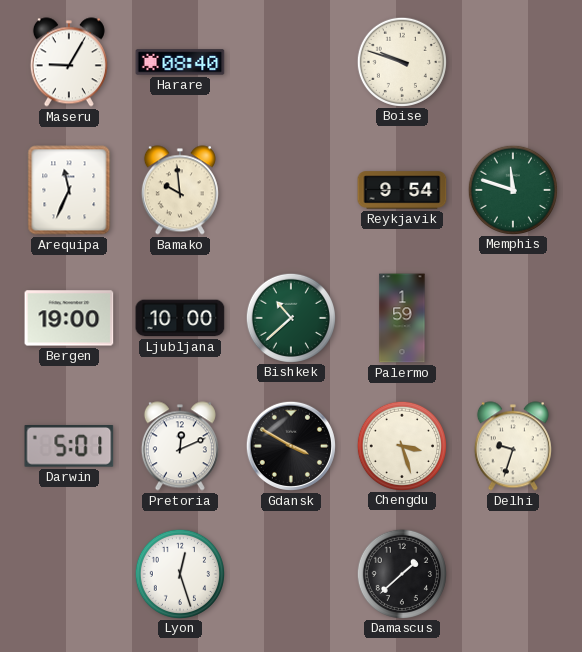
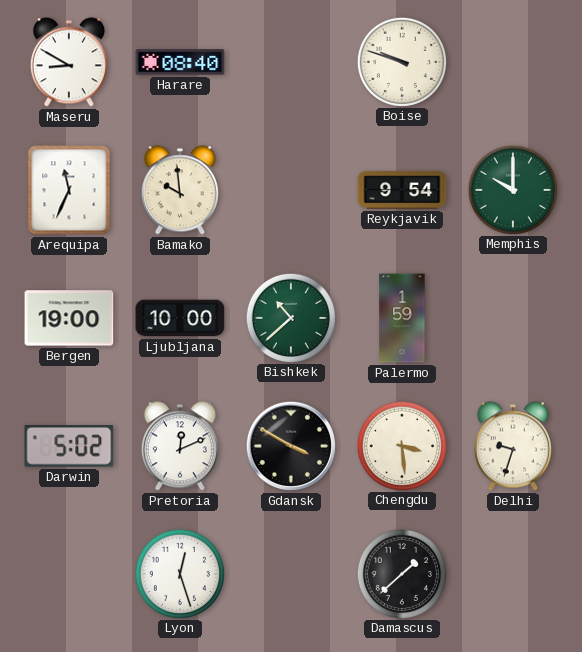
Maseru: 9:05 -> 8:50
Memphis: 11:48 -> 10:00
Darwin: 5:01 -> 5:02
Chengdu: 3:27 -> 3:29
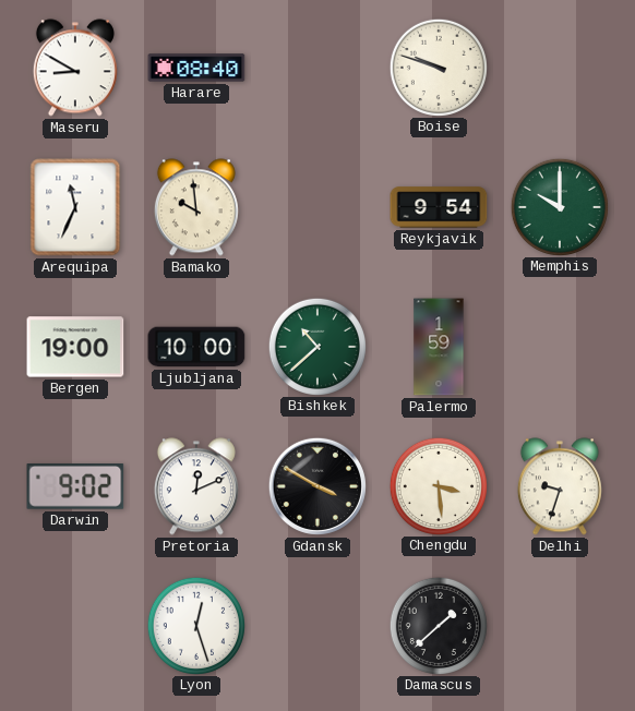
Darwin: 5:02 -> 9:02
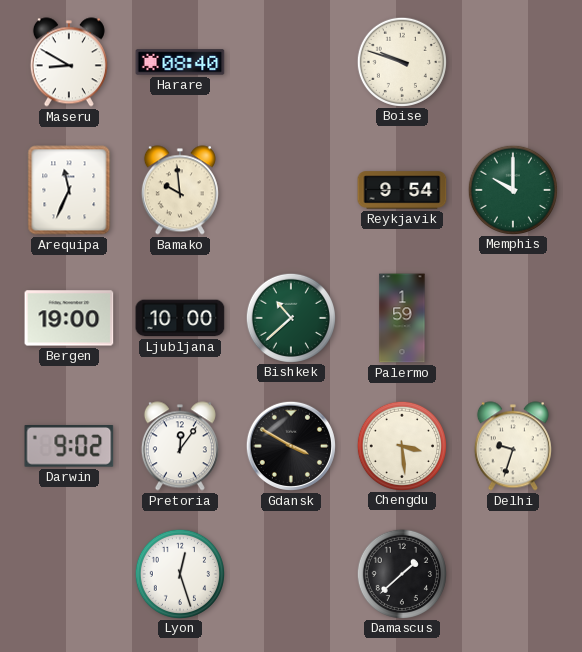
Pretoria: 12:11 -> 12:06
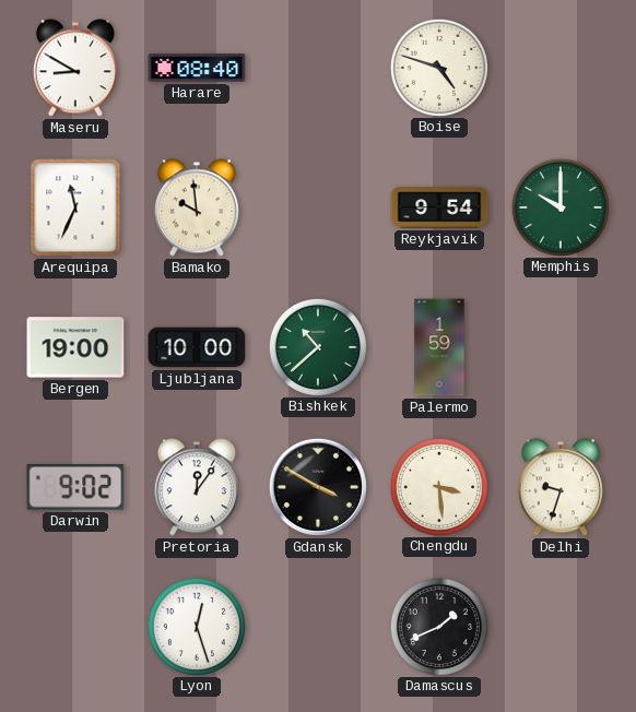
Boise: 9:48 -> 4:48
Damascus: 1:38 -> 1:41
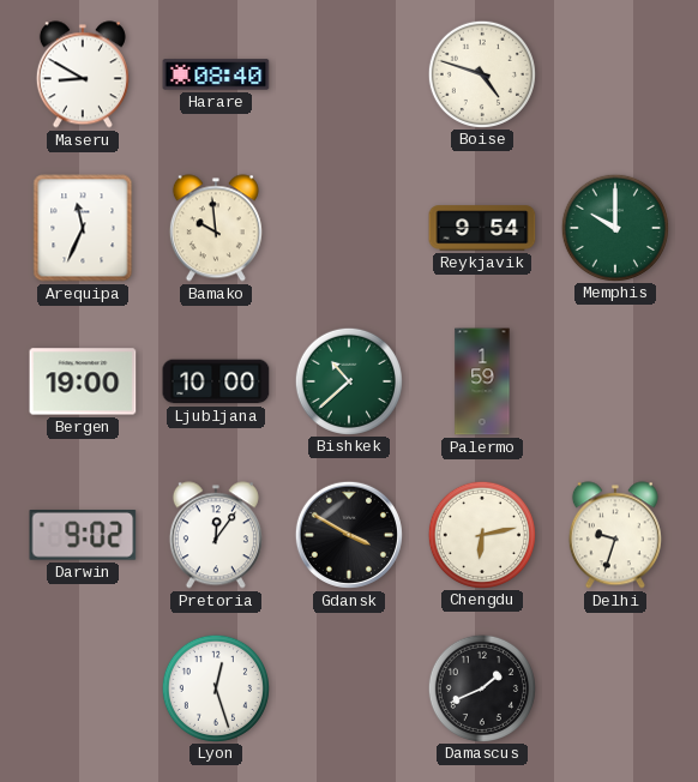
Chengdu: 3:29 -> 6:13
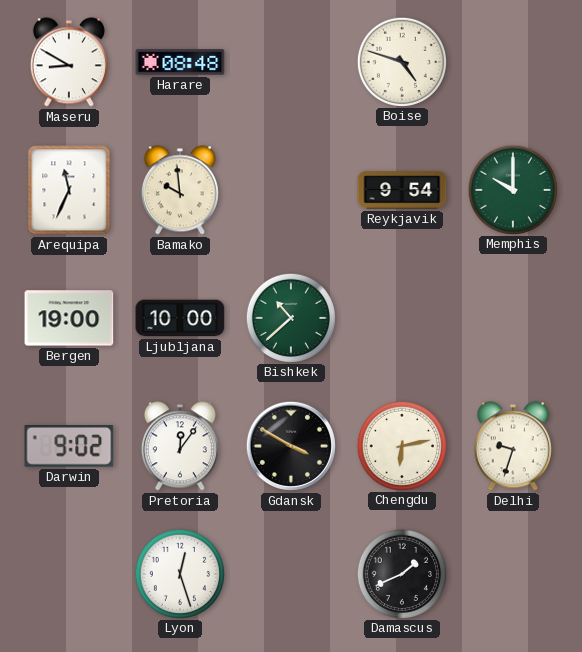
Harare: 08:40 -> 08:48
Palermo: 1:59 -> none
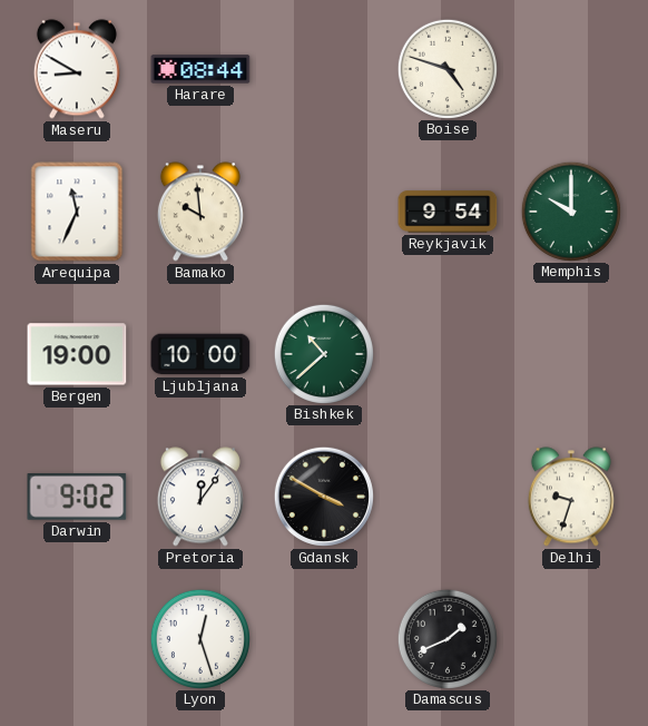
Harare: 08:48 -> 08:44
Chengdu: 6:13 -> none
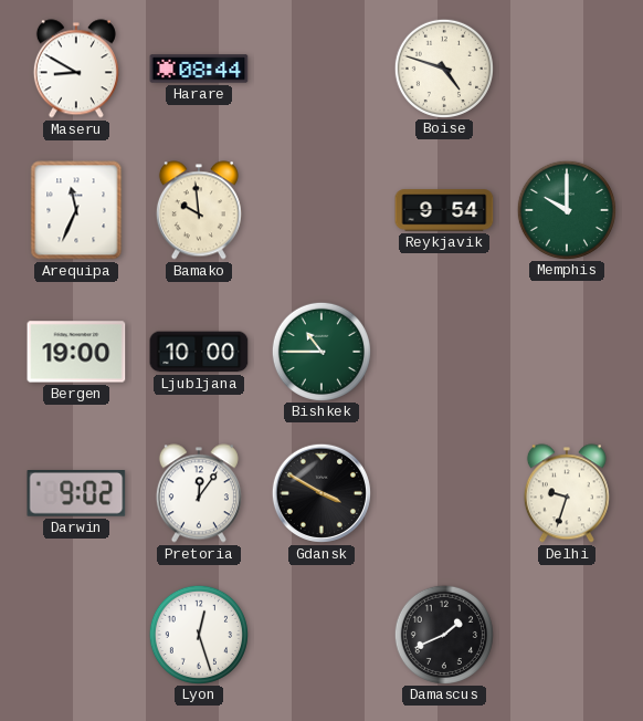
Bishkek: 10:38 -> 10:45
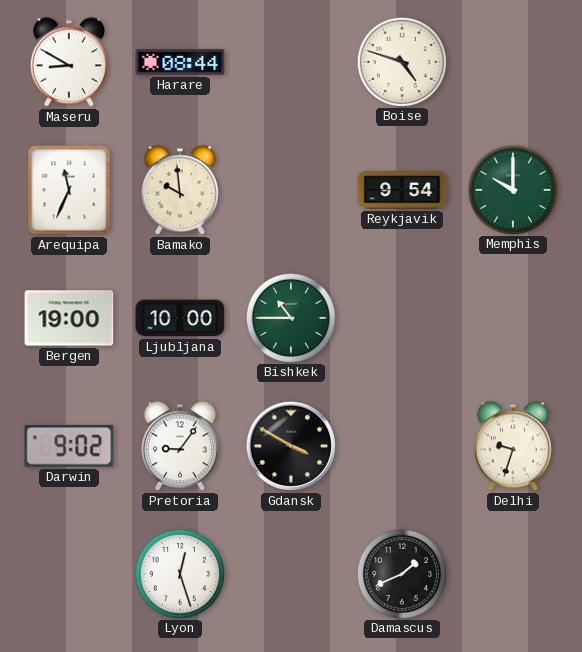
Pretoria: 12:06 -> 9:06
